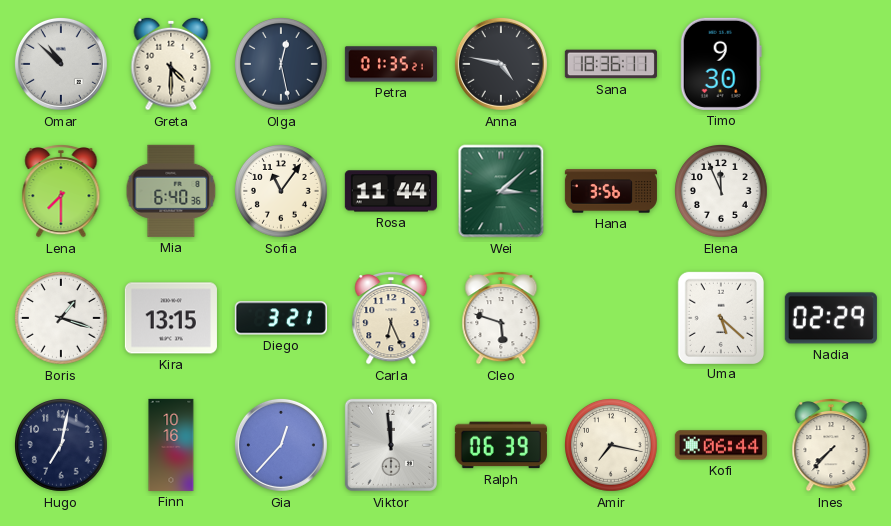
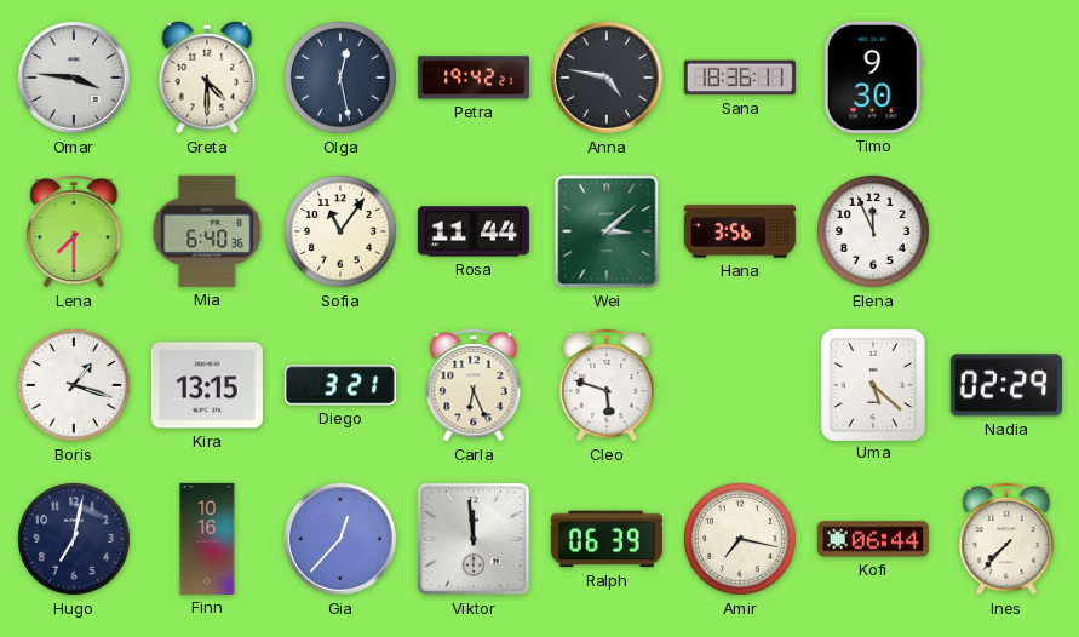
Omar: 10:52 -> 3:46
Petra: 01:35 -> 19:42
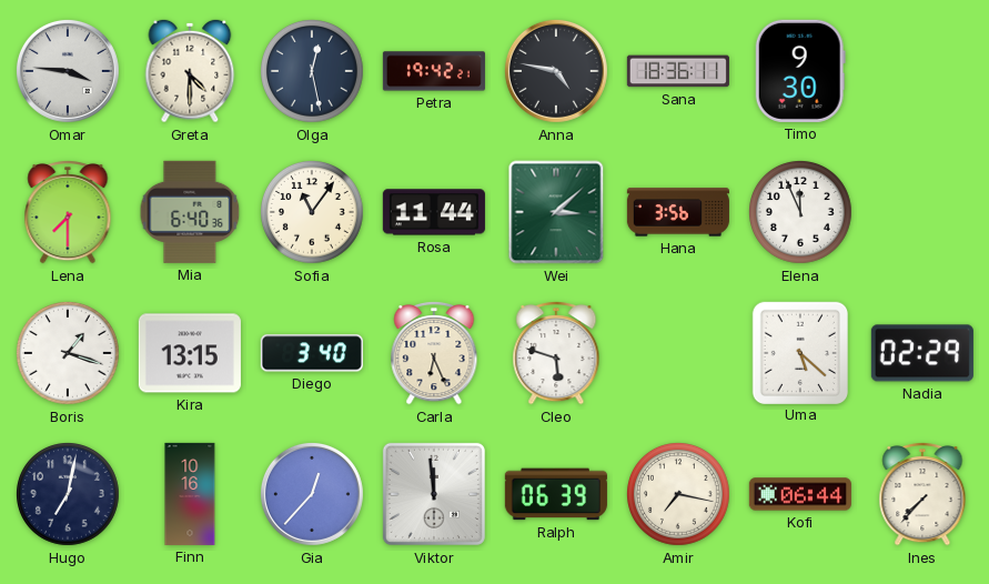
Diego: 3:21 -> 3:40
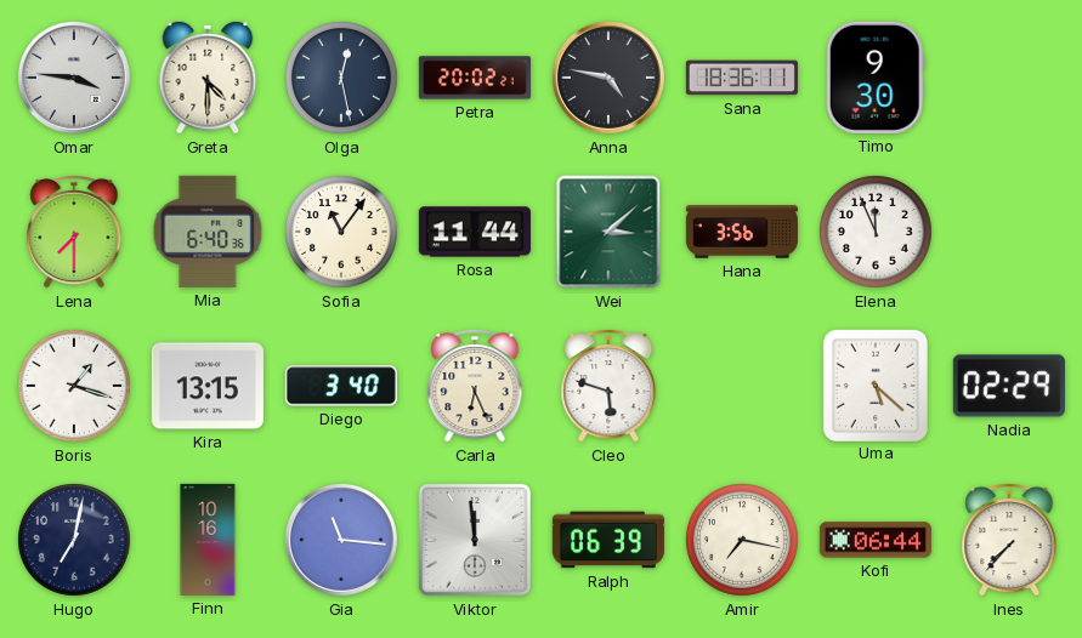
Petra: 19:42 -> 20:02
Gia: 12:37 -> 11:16
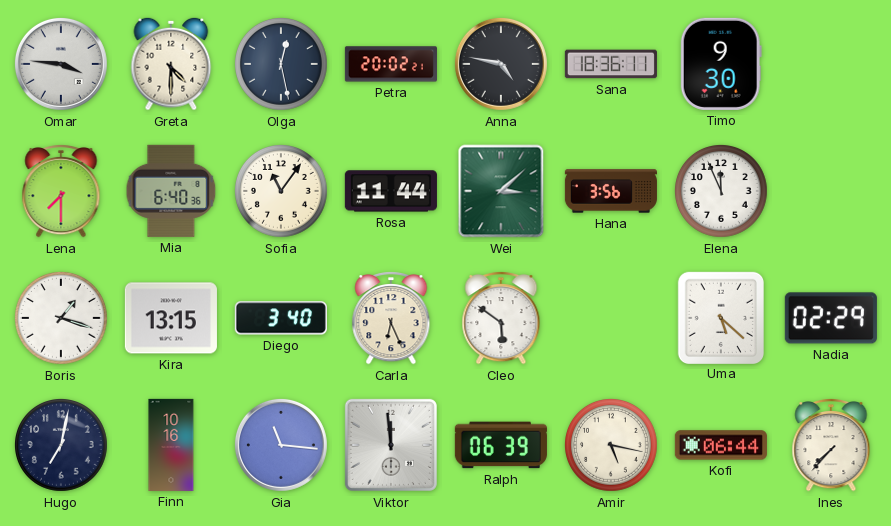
Cleo: 5:48 -> 5:51
Amir: 7:17 -> 5:17
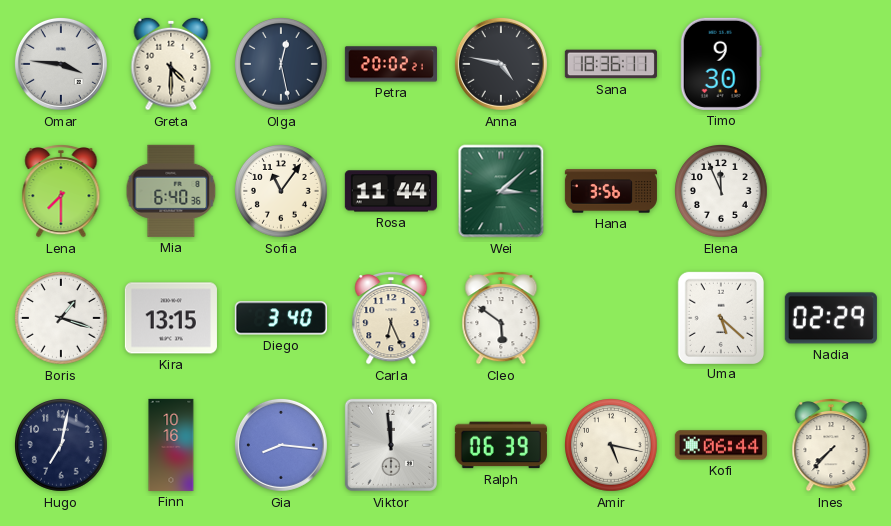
Gia: 11:16 -> 8:16
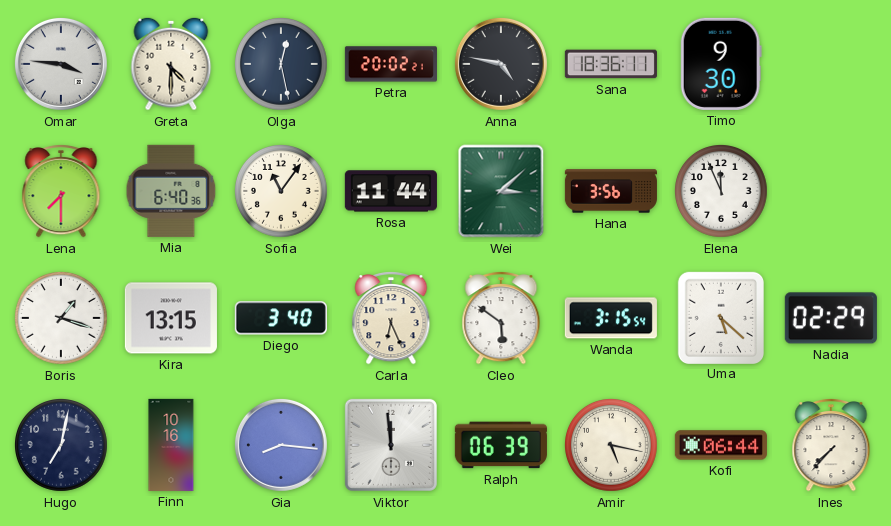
Wanda: none -> 3:15
